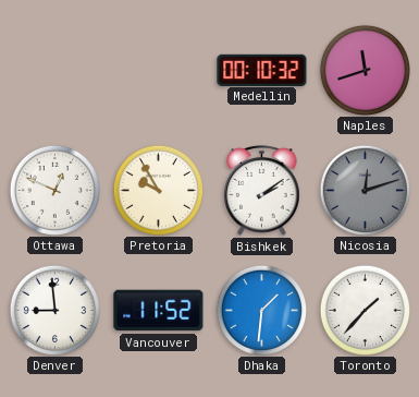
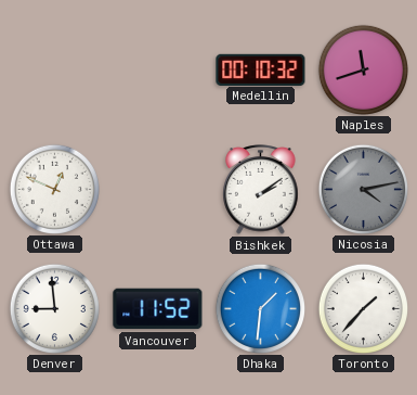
Pretoria: 9:55 -> none
Nicosia: 12:12 -> 4:13
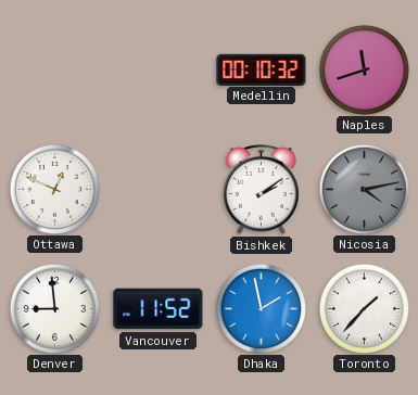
Dhaka: 1:31 -> 1:58
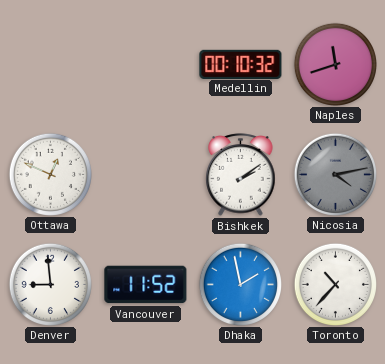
Toronto: 1:37 -> 10:37
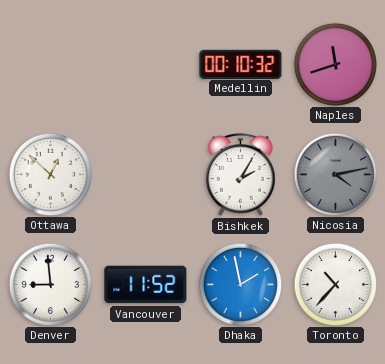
Ottawa: 12:49 -> 12:52
Bishkek: 2:09 -> 2:05
